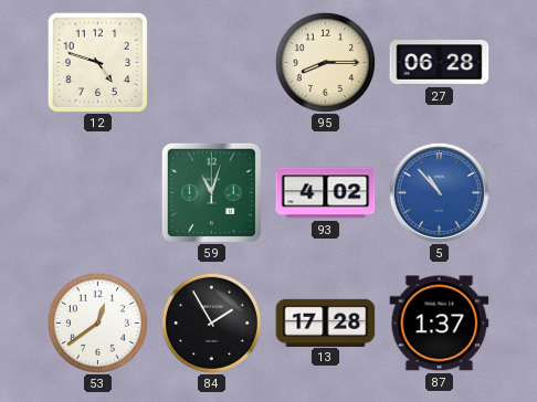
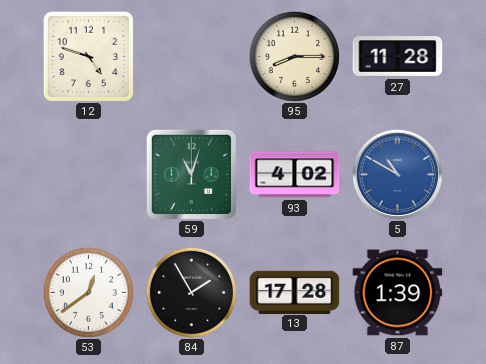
27: 06:28 -> 11:28
5: 10:53 -> 10:50
87: 1:37 -> 1:39
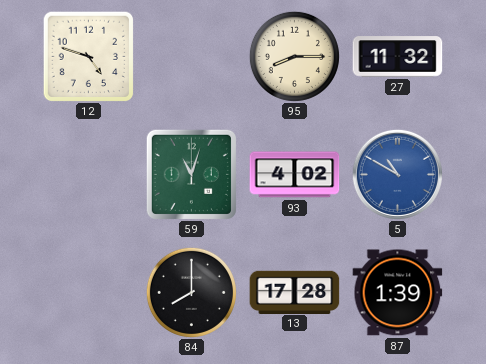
27: 11:28 -> 11:32
53: 12:39 -> none
84: 1:55 -> 8:00
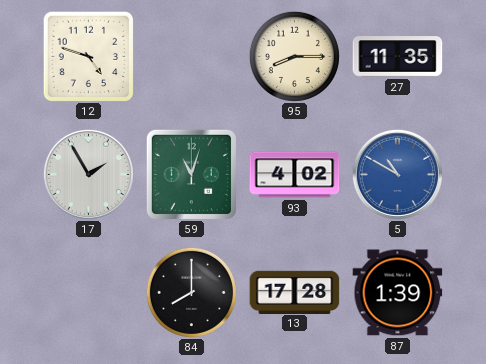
27: 11:32 -> 11:35
17: none -> 1:55
